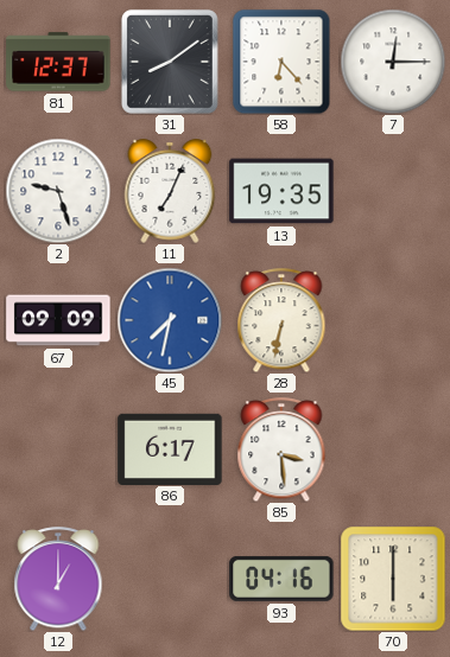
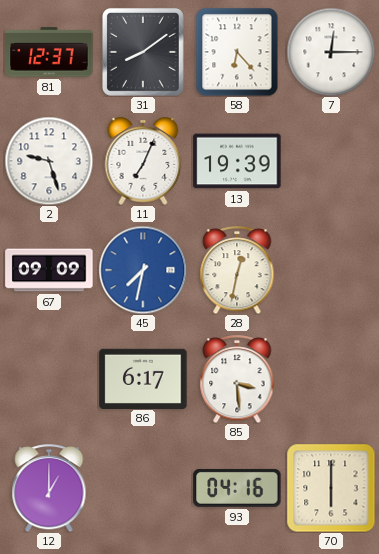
13: 19:35 -> 19:39
28: 6:32 -> 12:32
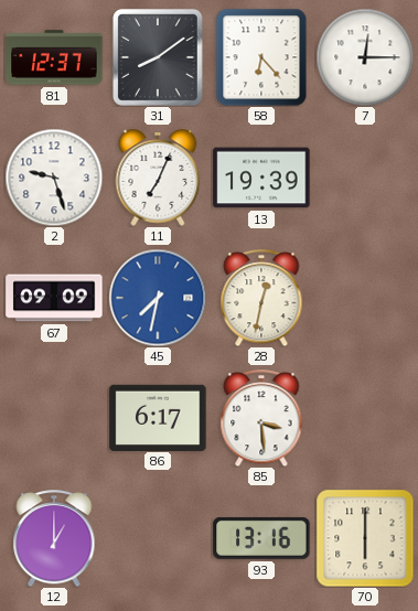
93: 04:16 -> 13:16
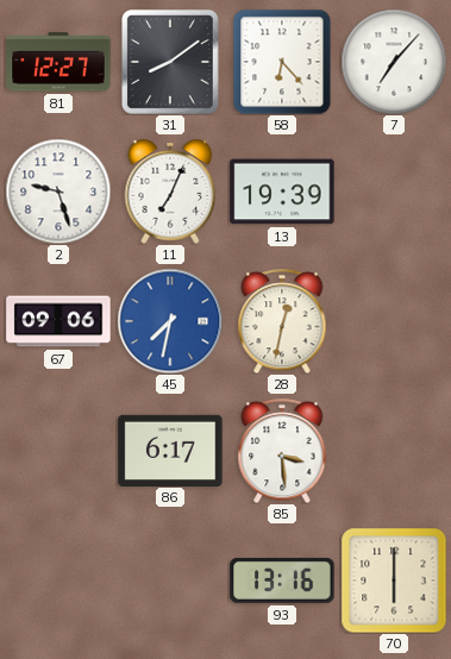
81: 12:37 -> 12:27
7: 12:15 -> 7:07
67: 09:09 -> 09:06
12: 1:00 -> none
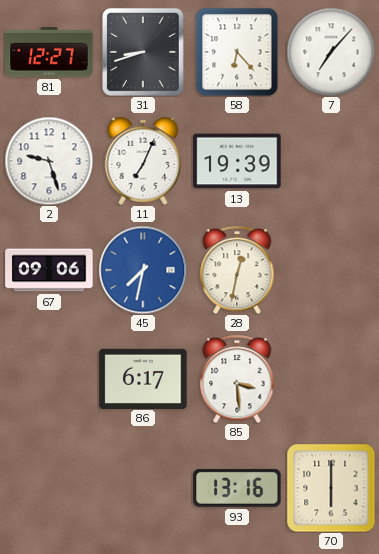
31: 8:09 -> 8:42
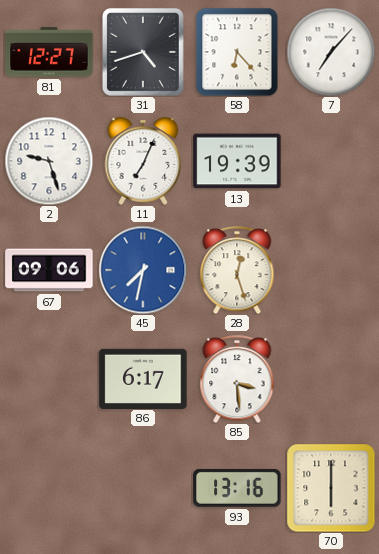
31: 8:42 -> 4:42
28: 12:32 -> 12:27
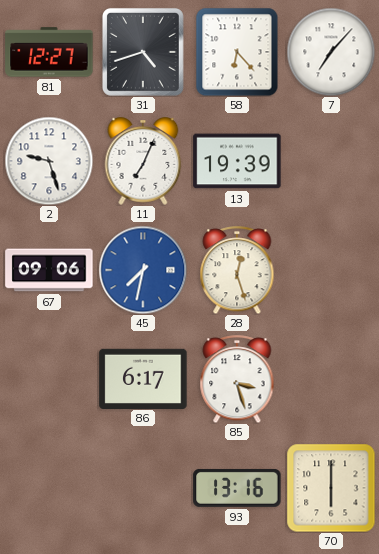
85: 3:29 -> 3:27
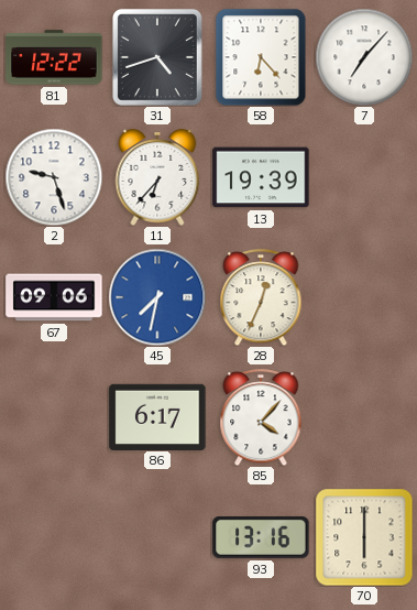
81: 12:27 -> 12:22
11: 7:04 -> 6:37
28: 12:27 -> 12:34
85: 3:27 -> 4:07
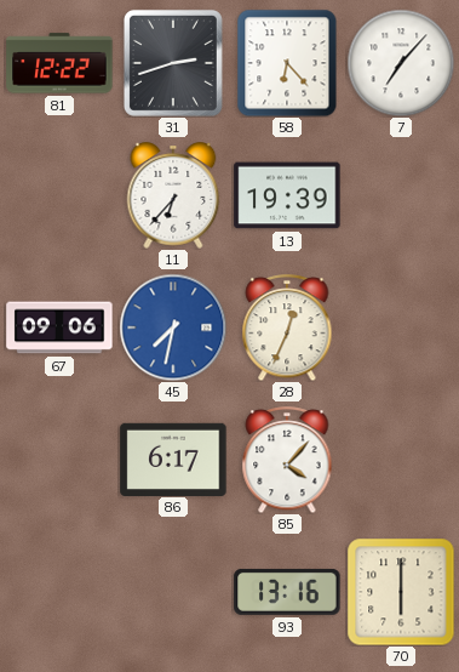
31: 4:42 -> 2:42
2: 9:27 -> none
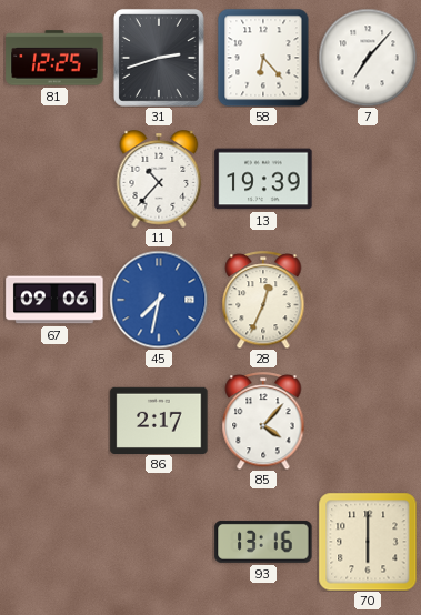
81: 12:22 -> 12:25
11: 6:37 -> 10:37
86: 6:17 -> 2:17
